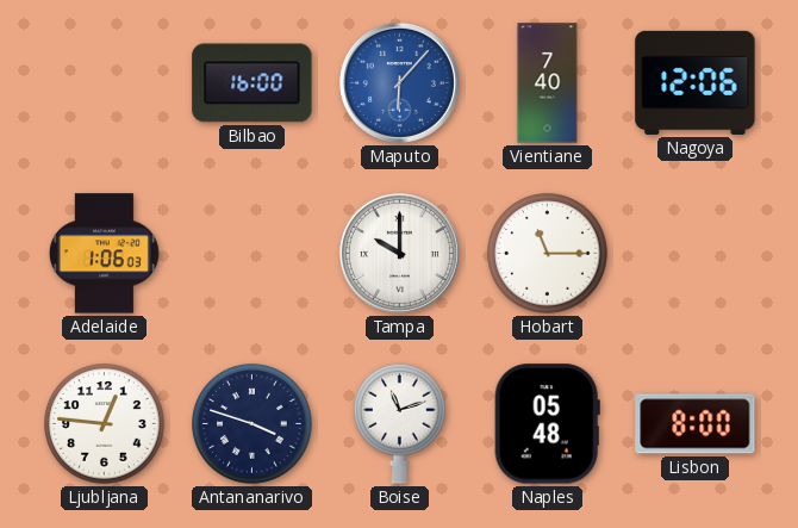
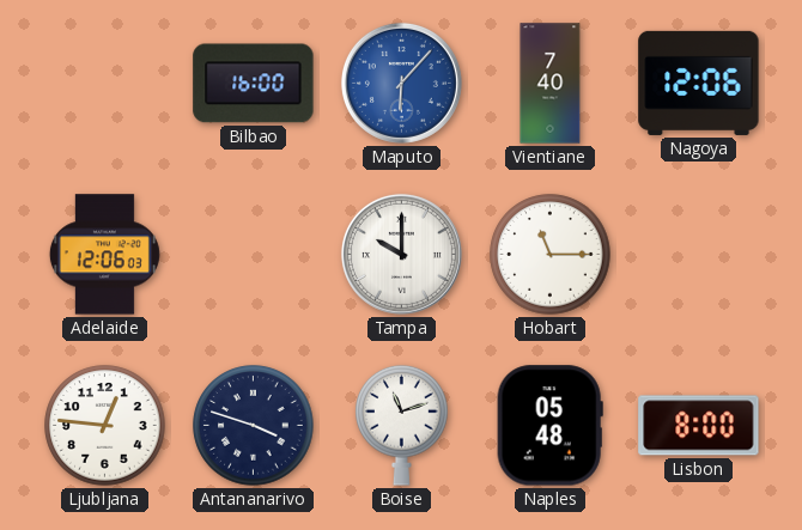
Adelaide: 1:06 -> 12:06
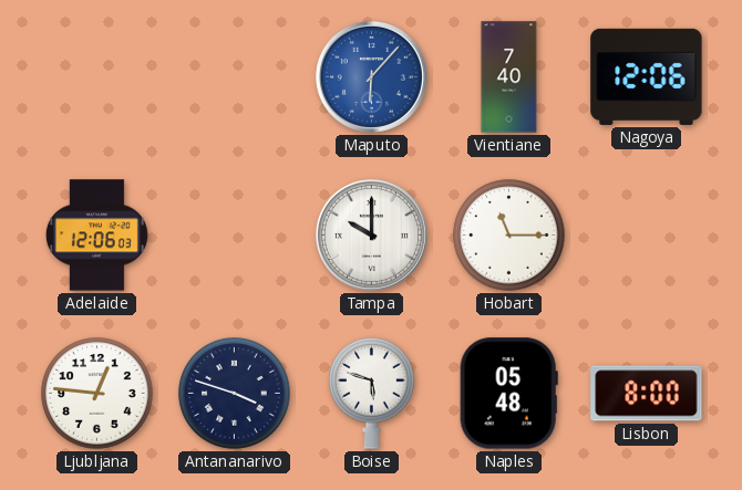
Bilbao: 16:00 -> none
Boise: 11:12 -> 5:48
